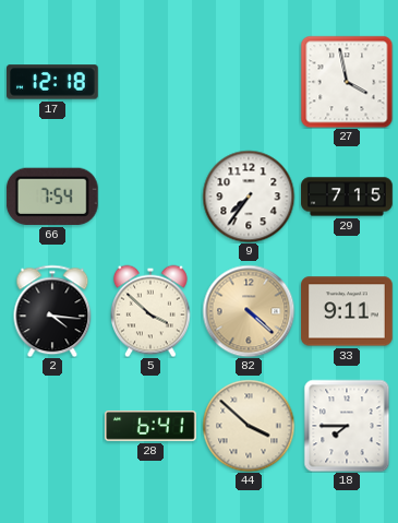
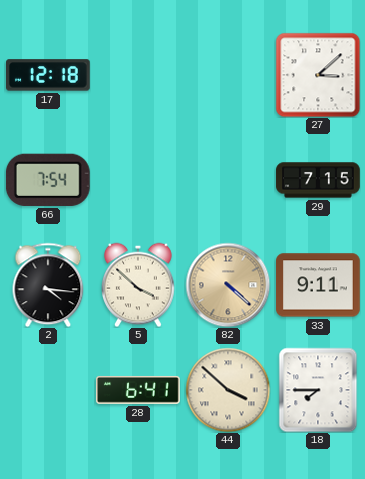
27: 3:58 -> 3:08
9: 7:36 -> none
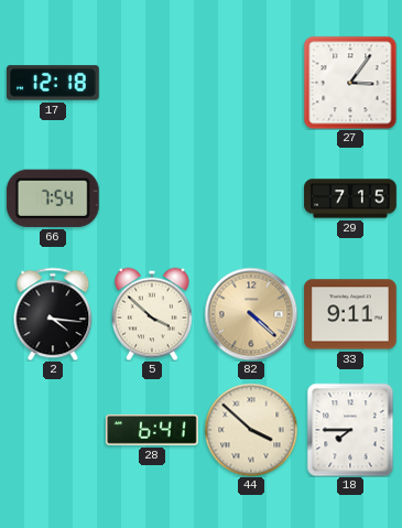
27: 3:08 -> 3:06
